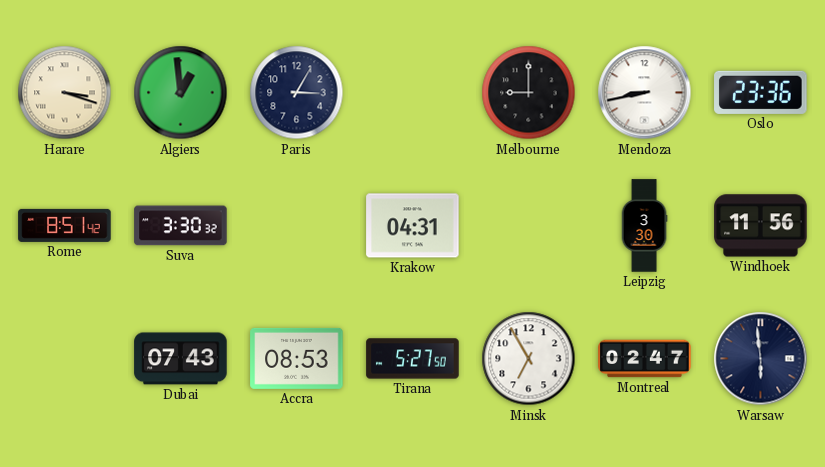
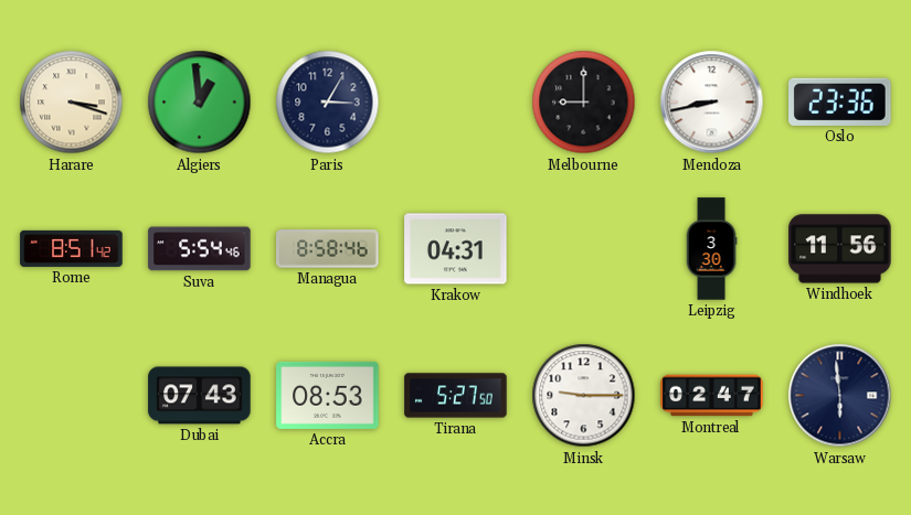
Suva: 3:30 -> 5:54
Managua: none -> 8:58
Minsk: 6:55 -> 9:15
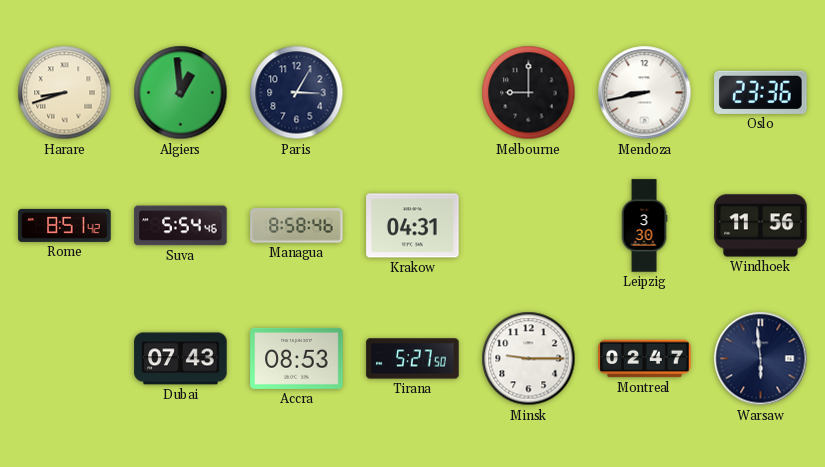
Harare: 3:18 -> 8:42
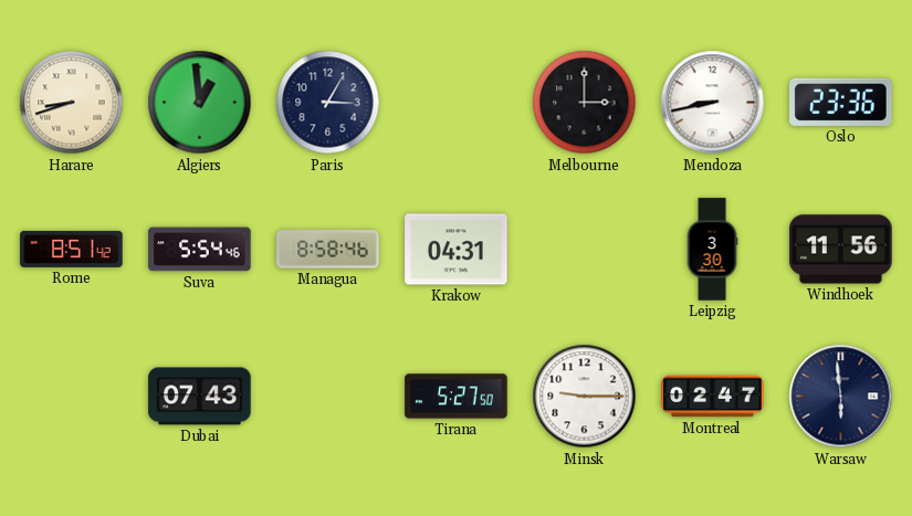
Melbourne: 9:00 -> 3:00
Accra: 08:53 -> none
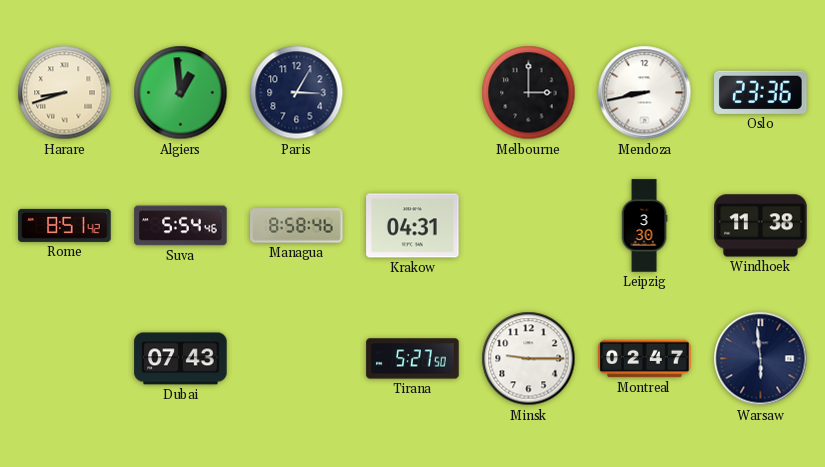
Windhoek: 11:56 -> 11:38
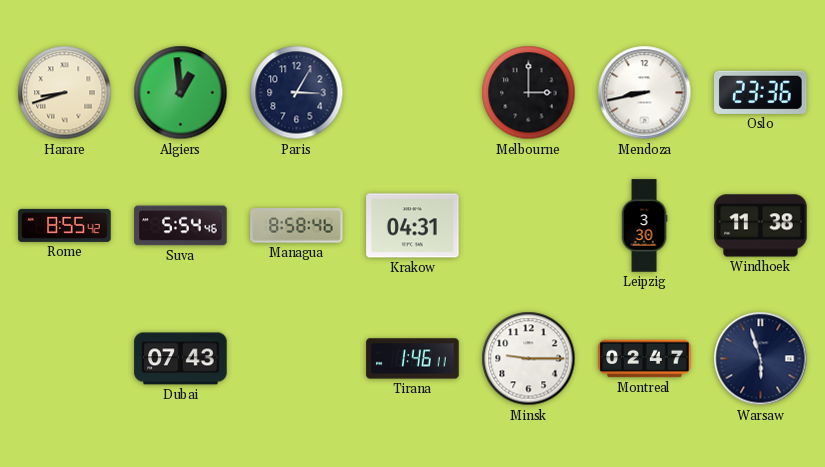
Rome: 8:51 -> 8:55
Tirana: 5:27 -> 1:46
Warsaw: 5:59 -> 5:57
